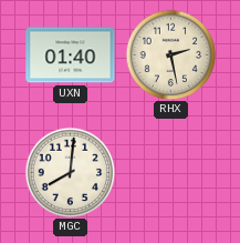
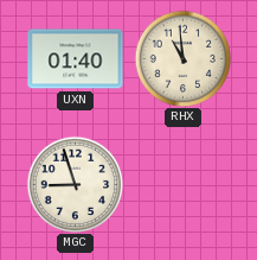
RHX: 2:28 -> 10:59
MGC: 8:01 -> 8:57
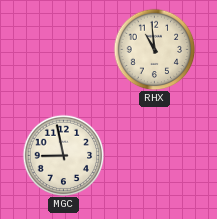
UXN: 01:40 -> none
MGC: 8:57 -> 8:58
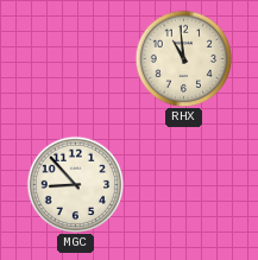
MGC: 8:58 -> 8:53
